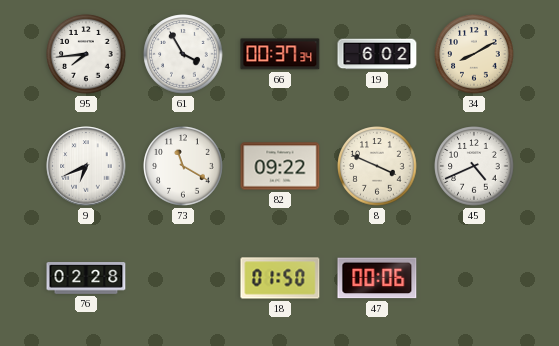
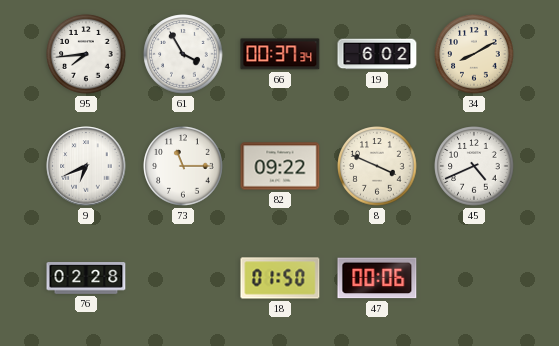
73: 11:20 -> 11:15
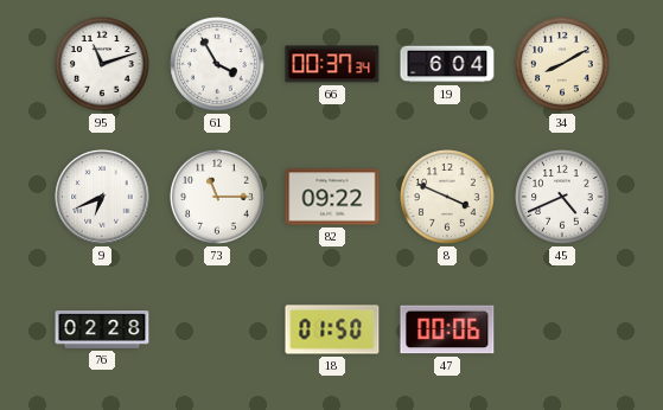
95: 7:44 -> 11:12
19: 6:02 -> 6:04
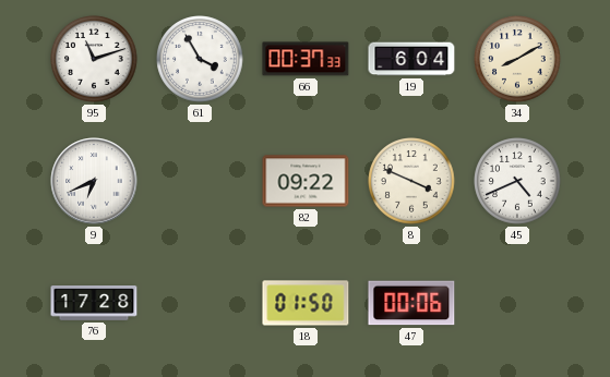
66: 00:37:34 -> 00:37:33
73: 11:15 -> none
76: 02:28 -> 17:28
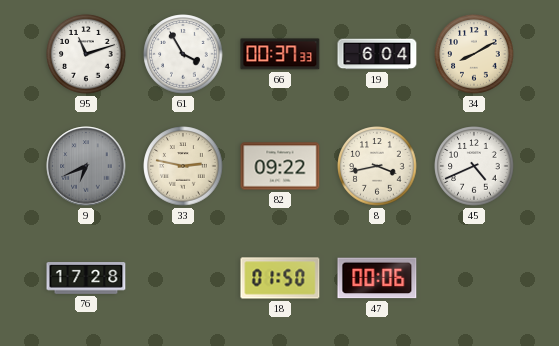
9 dial: white -> grey
33: none -> 2:47
8: 3:49 -> 3:43
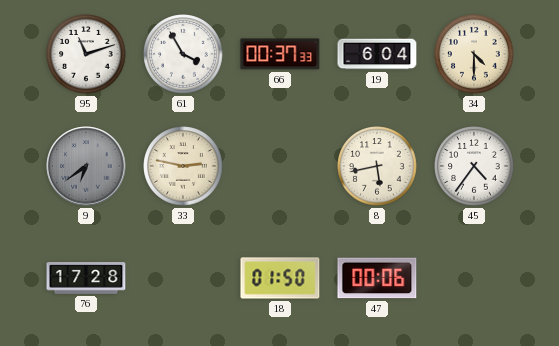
34: 8:10 -> 4:30
9: 6:41 -> 6:39
82: 09:22 -> none
8: 3:43 -> 5:43
45: 4:41 -> 4:36
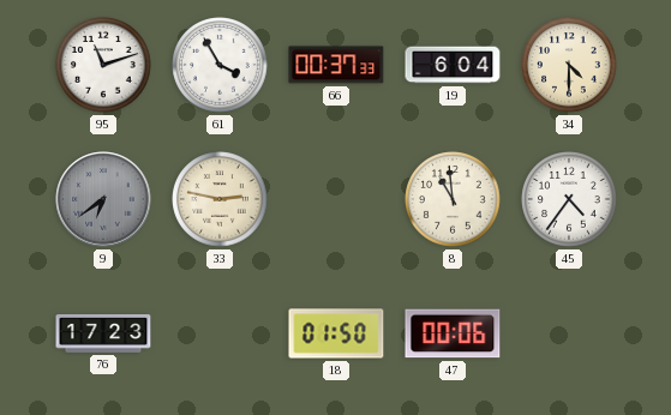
8: 5:43 -> 10:59
76: 17:28 -> 17:23
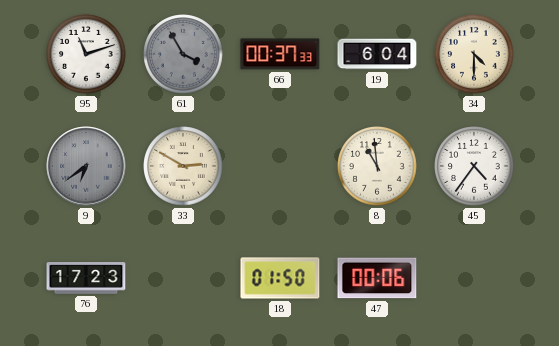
61 dial: white -> grey
33: 2:47 -> 2:50
